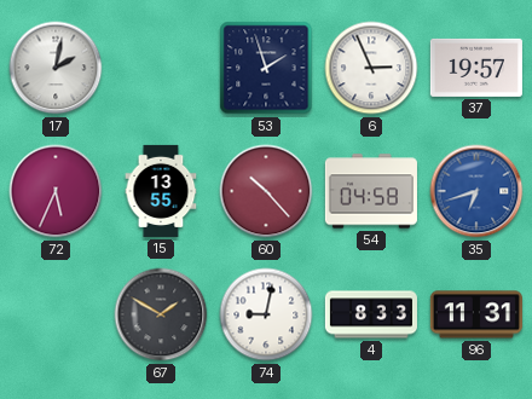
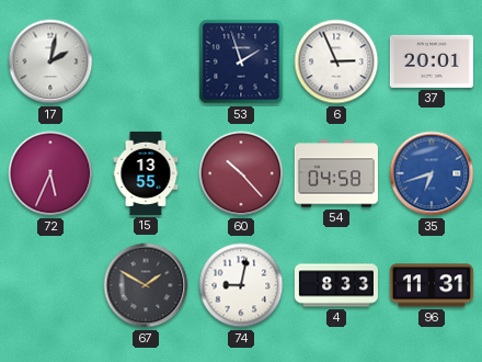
37: 19:57 -> 20:01
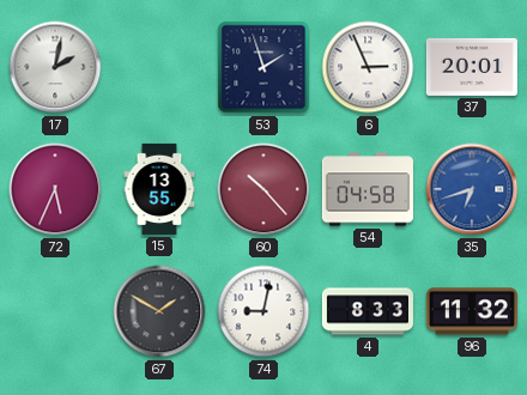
96: 11:31 -> 11:32
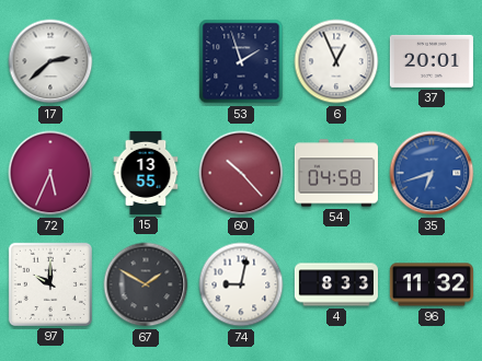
17: 2:02 -> 2:38
6: 2:56 -> 12:56
97: none -> 10:00
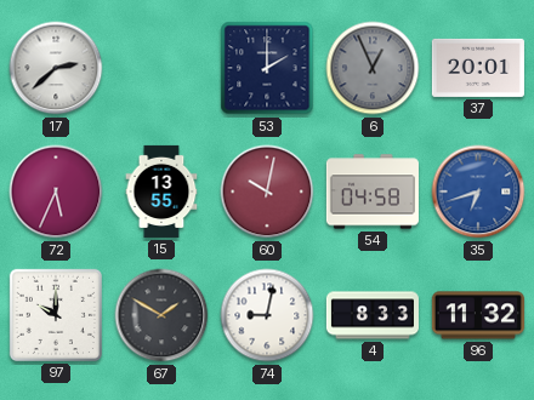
53: 1:57 -> 2:00
6 dial: white -> grey
60: 10:23 -> 10:02
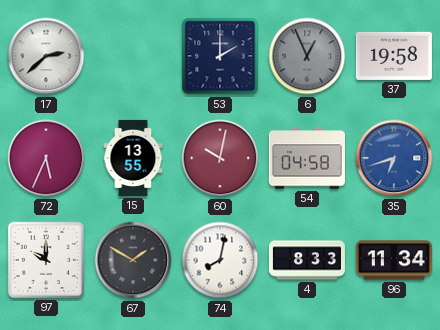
37: 20:01 -> 19:58
74: 9:02 -> 8:02
96: 11:32 -> 11:34
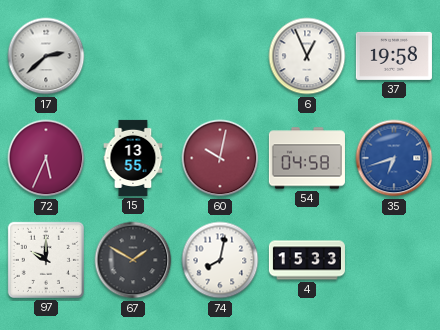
53: 2:00 -> none
6 dial: grey -> white
4: 8:33 -> 15:33
96: 11:34 -> none
